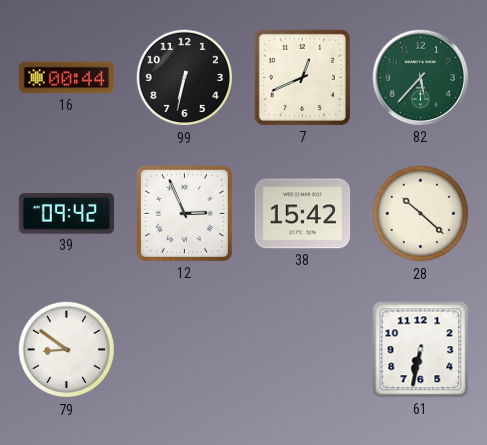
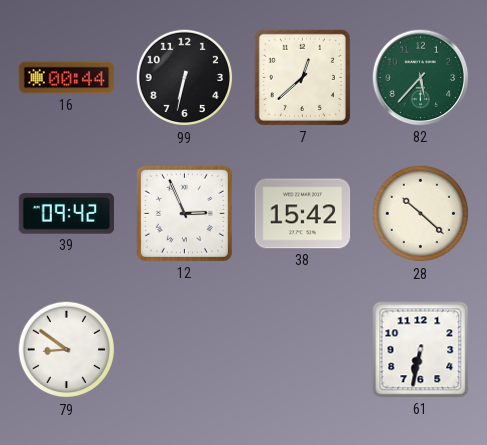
7: 12:41 -> 12:38
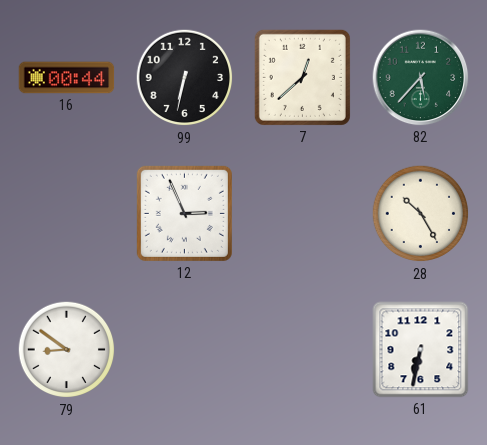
39: 09:42 -> none
38: 15:42 -> none
28: 10:22 -> 10:25
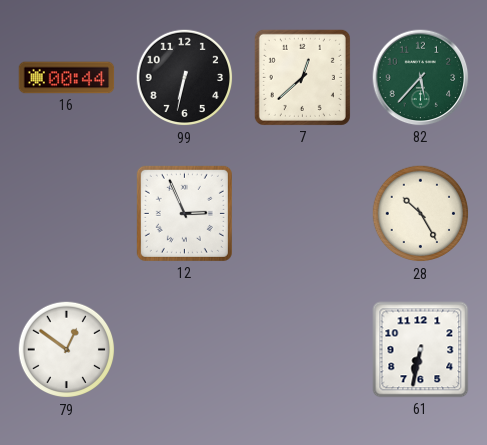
79: 8:51 -> 12:51
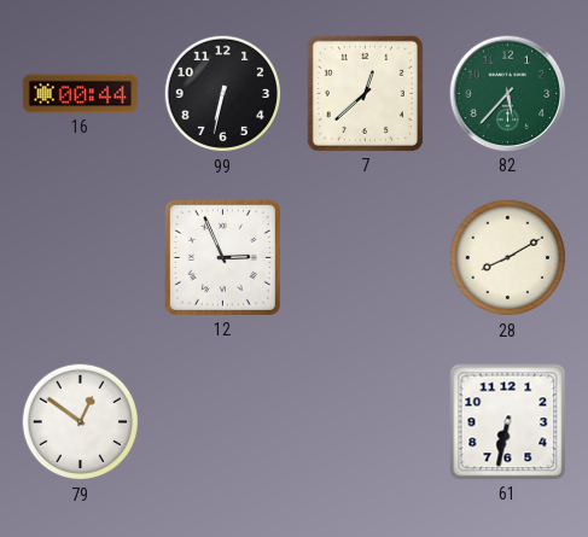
28: 10:25 -> 8:10
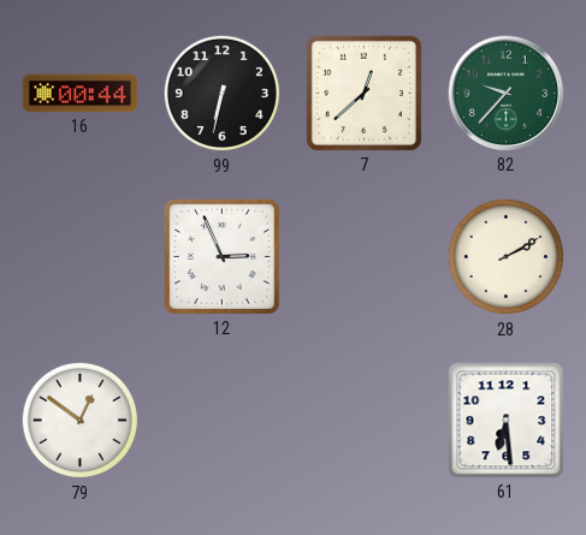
82: 5:37 -> 9:37
28: 8:10 -> 2:10
61: 6:32 -> 6:29
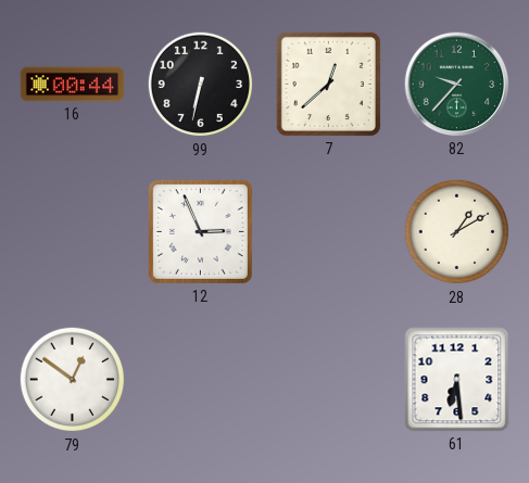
28: 2:10 -> 1:10
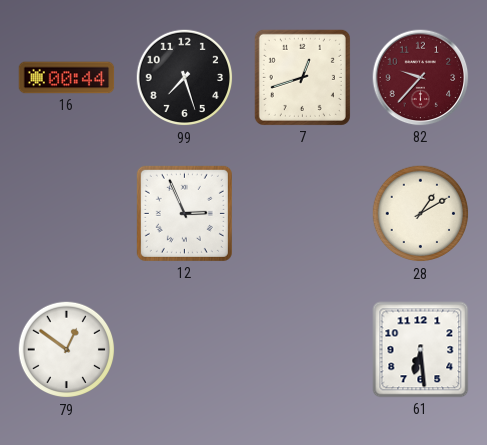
99: 6:32 -> 7:27
7: 12:38 -> 12:42
82 dial: green -> burgundy
